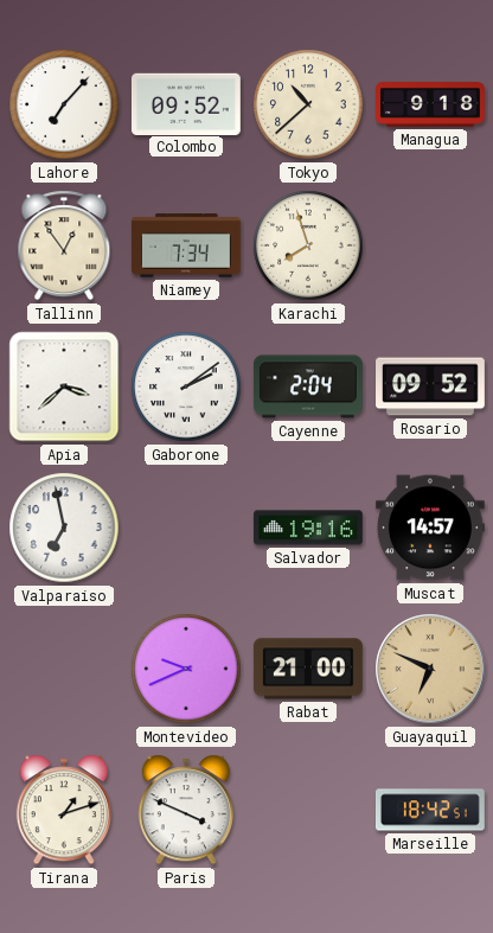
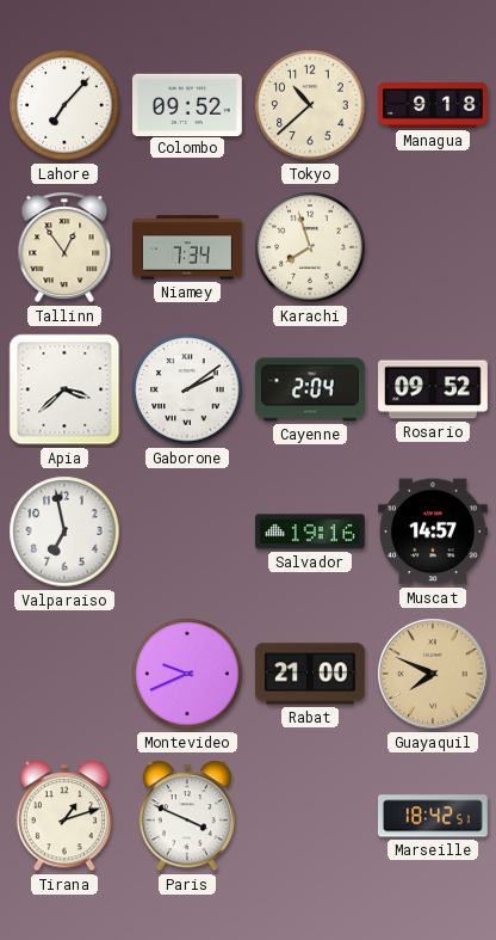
Guayaquil: 6:49 -> 7:49
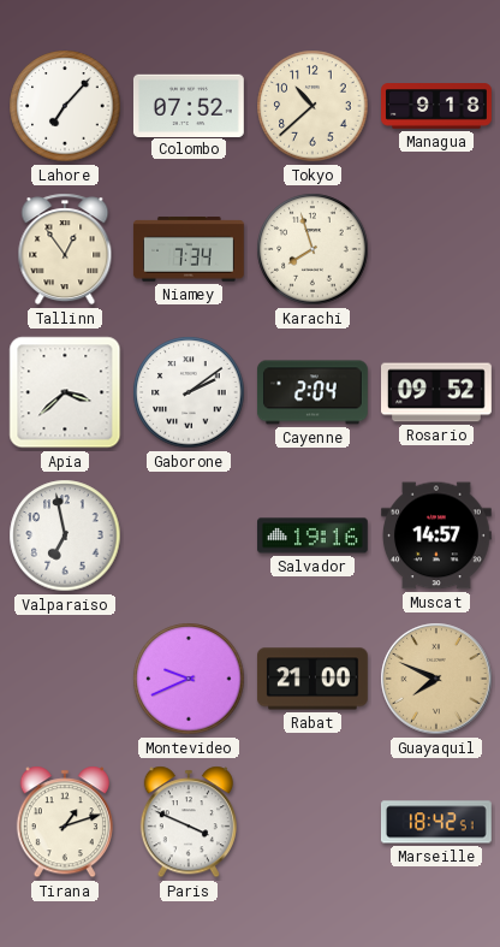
Colombo: 09:52 -> 07:52
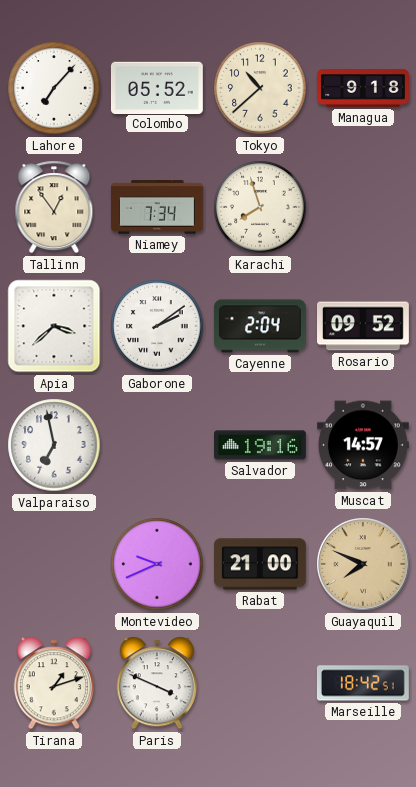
Colombo: 07:52 -> 05:52
